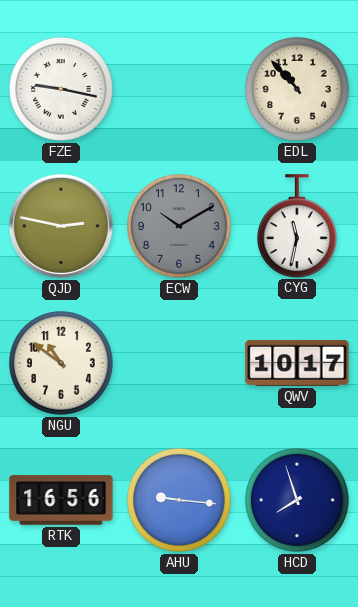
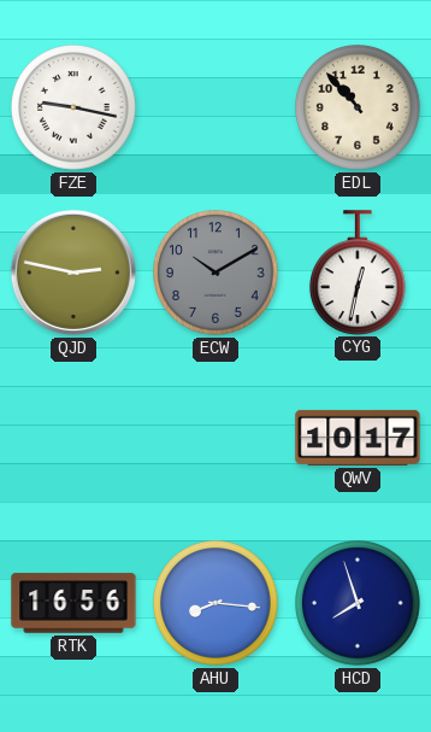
CYG: 11:32 -> 12:32
NGU: 10:51 -> none
AHU: 9:16 -> 8:16
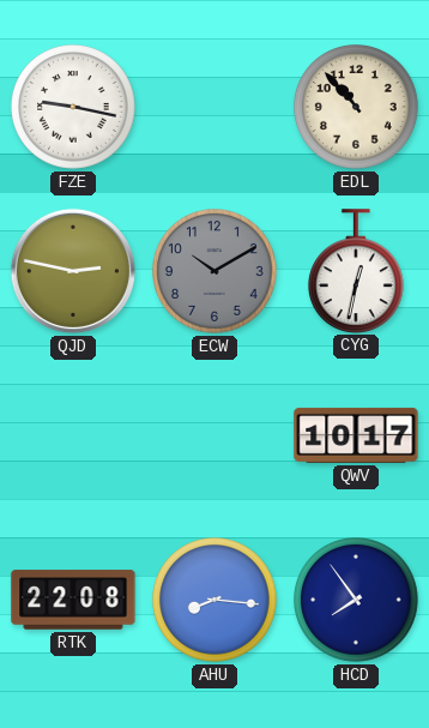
RTK: 16:56 -> 22:08
HCD: 7:57 -> 7:54
